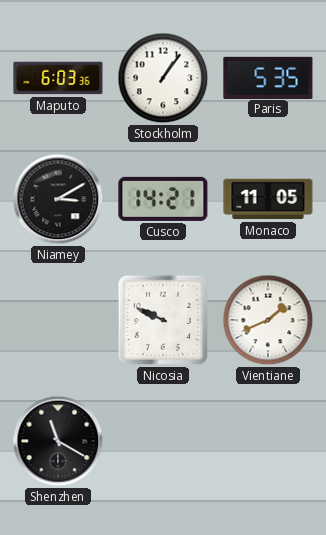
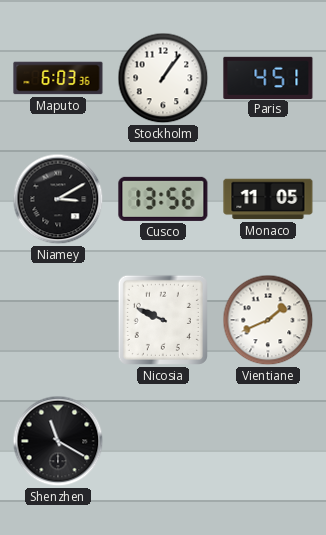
Paris: 5:35 -> 4:51
Cusco: 14:21 -> 13:56
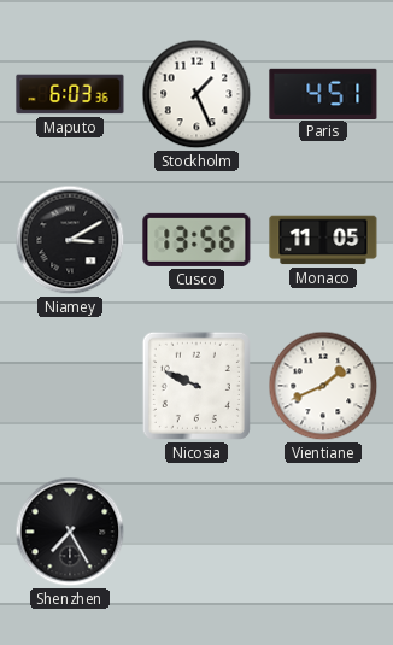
Stockholm: 1:06 -> 1:26
Shenzhen: 11:20 -> 7:25
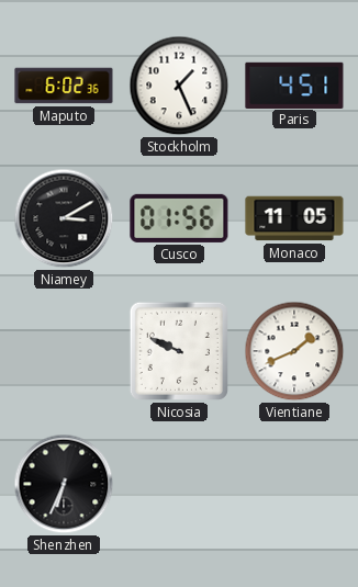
Maputo: 6:03 -> 6:02
Cusco: 13:56 -> 01:56
Shenzhen: 7:25 -> 6:34
